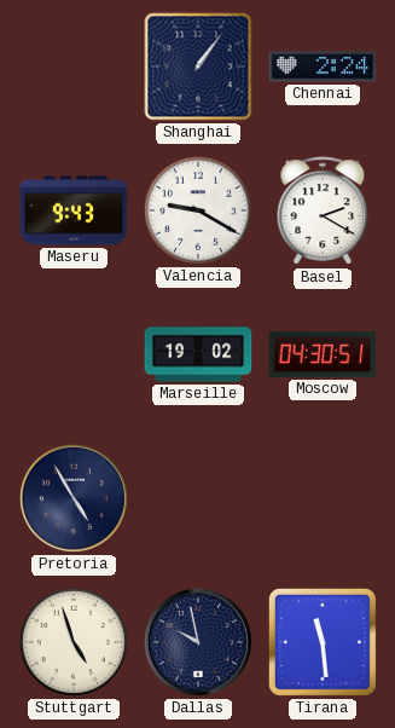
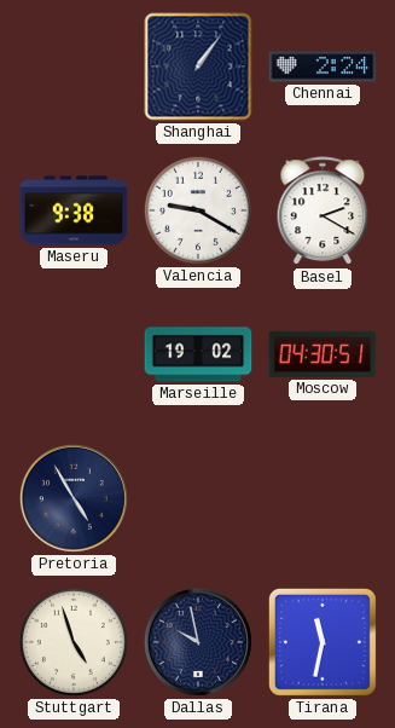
Maseru: 9:43 -> 9:38
Tirana: 11:29 -> 11:32
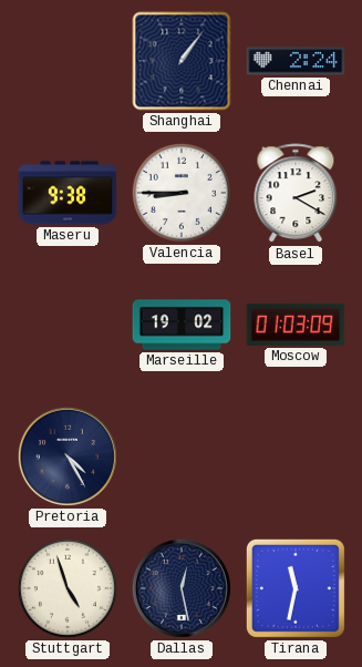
Valencia: 9:20 -> 8:45
Moscow: 04:30 -> 01:03
Pretoria: 4:55 -> 4:25
Dallas: 9:58 -> 12:28
